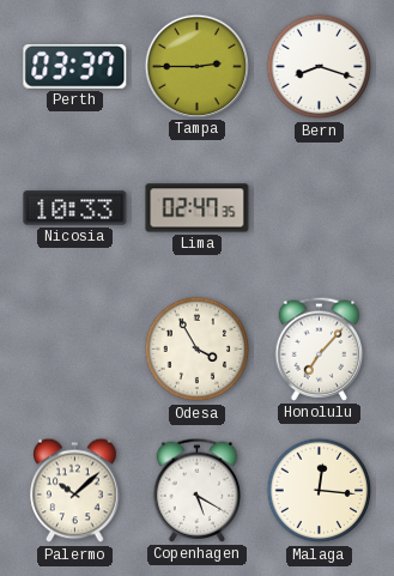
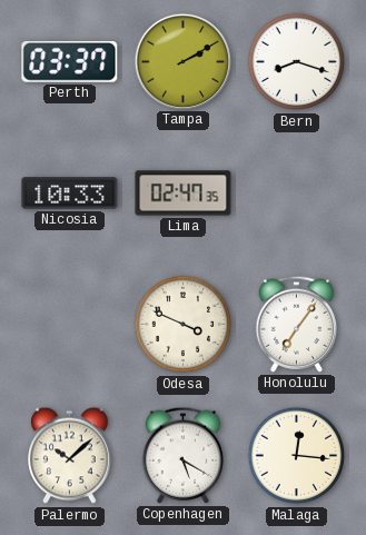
Tampa: 2:45 -> 2:10
Odesa: 3:55 -> 3:49
Honolulu: 7:07 -> 7:06
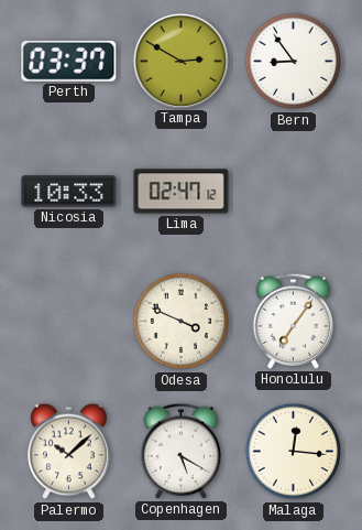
Tampa: 2:10 -> 2:50
Bern: 8:18 -> 8:54
Lima: 02:47:35 -> 02:47:12
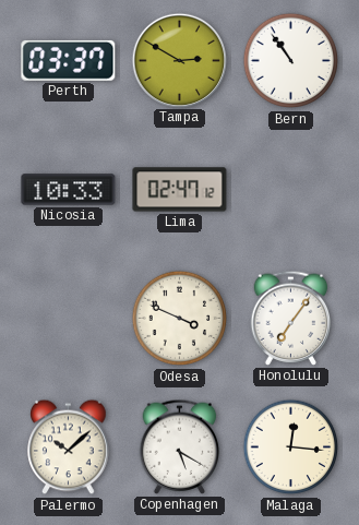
Bern: 8:54 -> 10:54
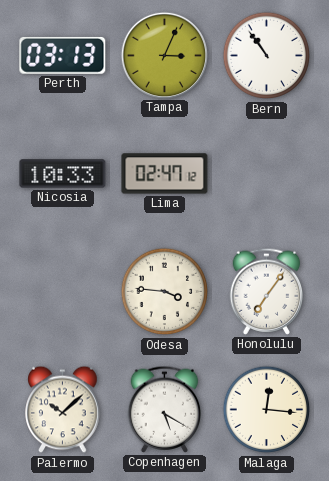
Perth: 03:37 -> 03:13
Tampa: 2:50 -> 3:04
Odesa: 3:49 -> 3:46
